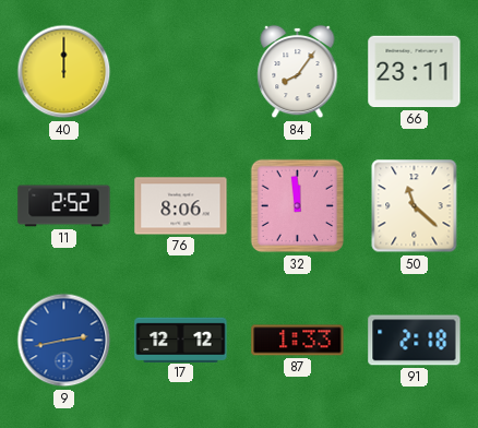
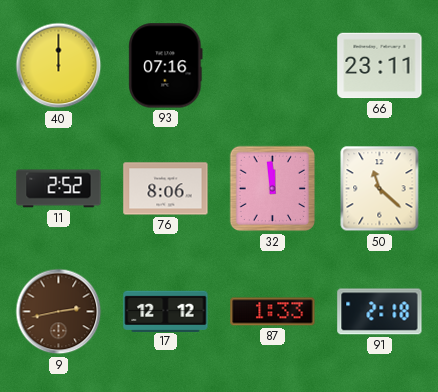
93: none -> 07:16
84: 8:06 -> none
9 dial: blue -> brown
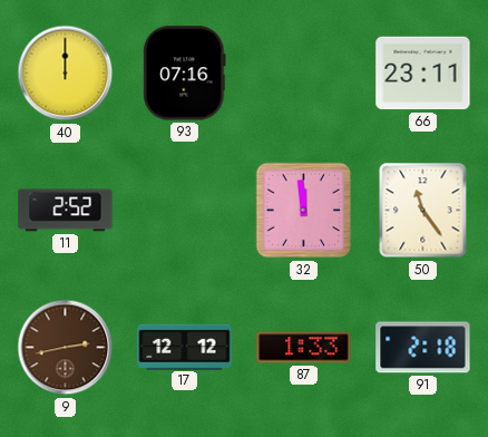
76: 8:06 -> none
50: 11:22 -> 11:24
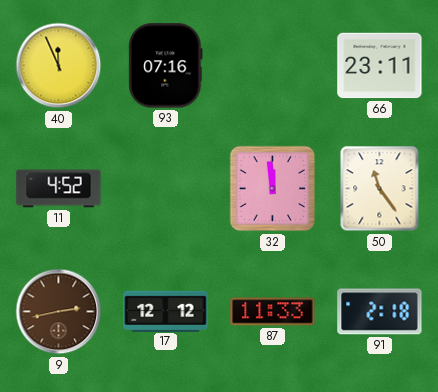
40: 12:00 -> 11:56
11: 2:52 -> 4:52
87: 1:33 -> 11:33
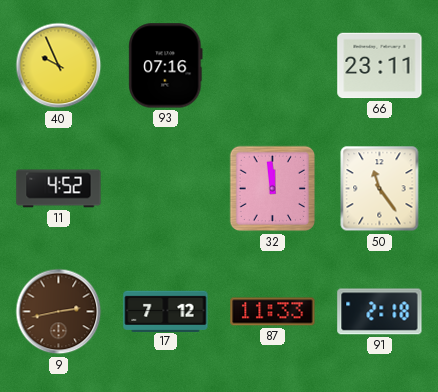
40: 11:56 -> 9:56
17: 12:12 -> 7:12
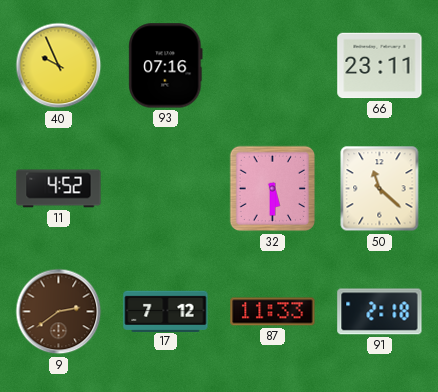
32: 11:59 -> 5:30
50: 11:24 -> 11:22
9: 2:43 -> 2:39
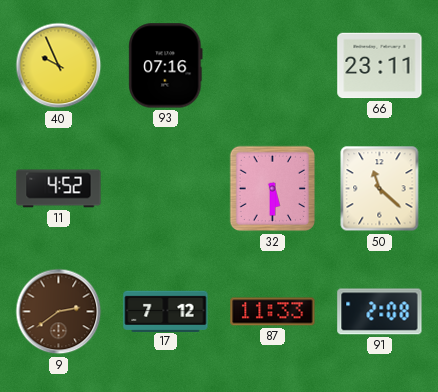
91: 2:18 -> 2:08
